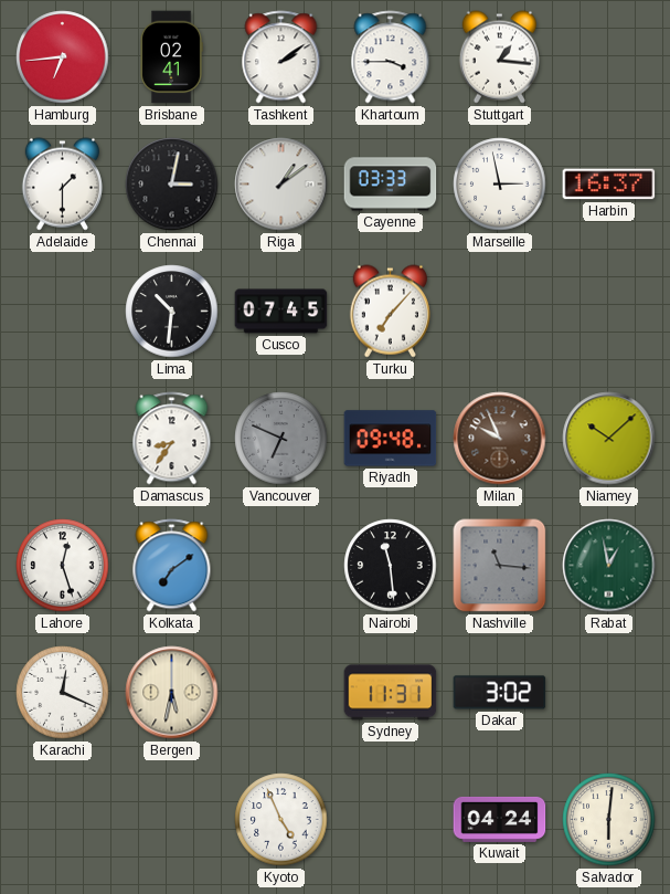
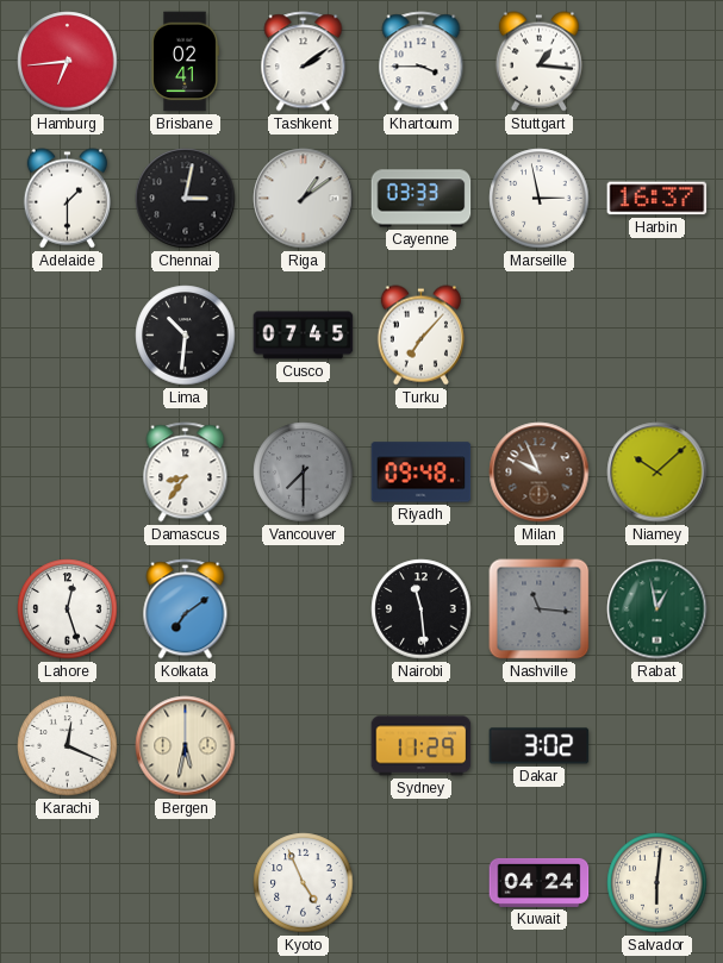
Vancouver: 6:49 -> 7:30
Sydney: 11:31 -> 11:29
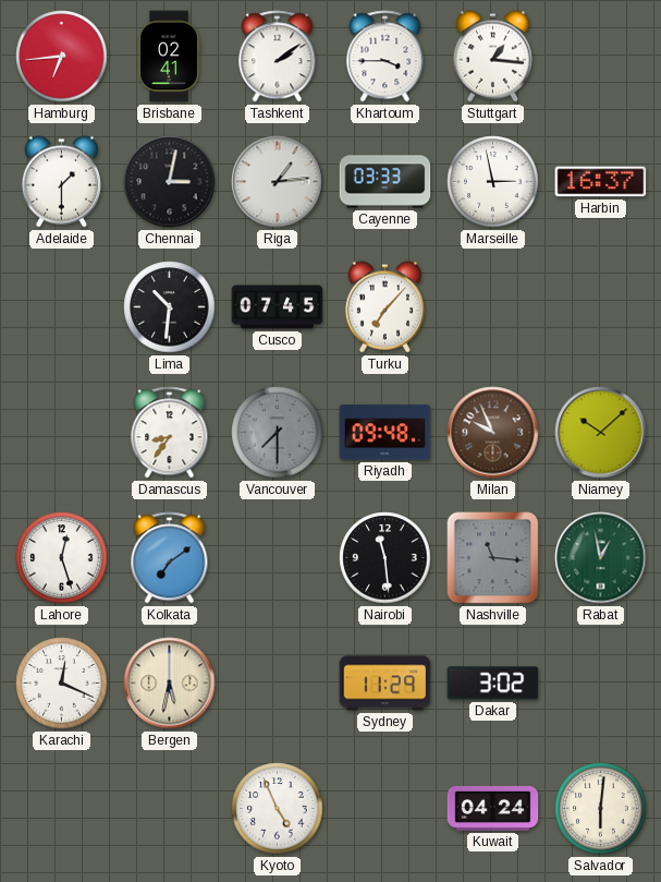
Riga: 1:09 -> 1:14
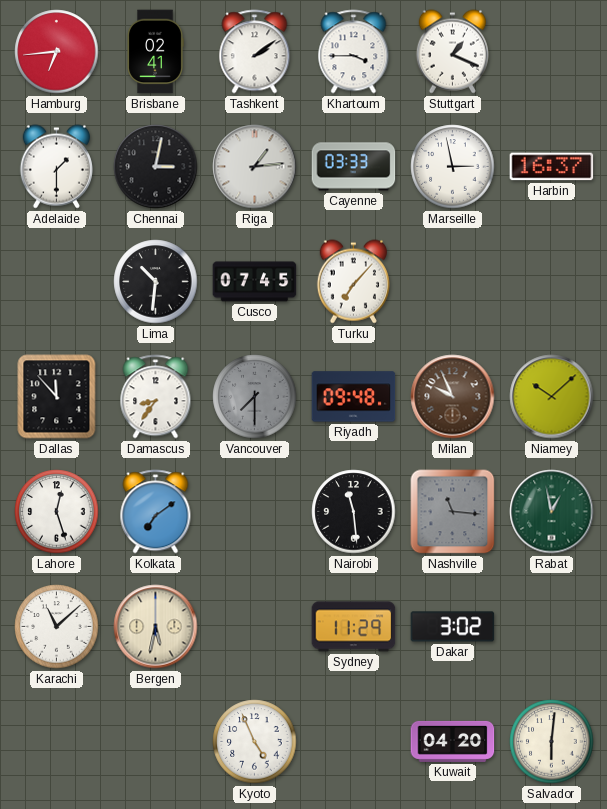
Stuttgart: 1:16 -> 1:19
Dallas: none -> 11:53
Karachi: 12:19 -> 11:08
Kuwait: 04:24 -> 04:20
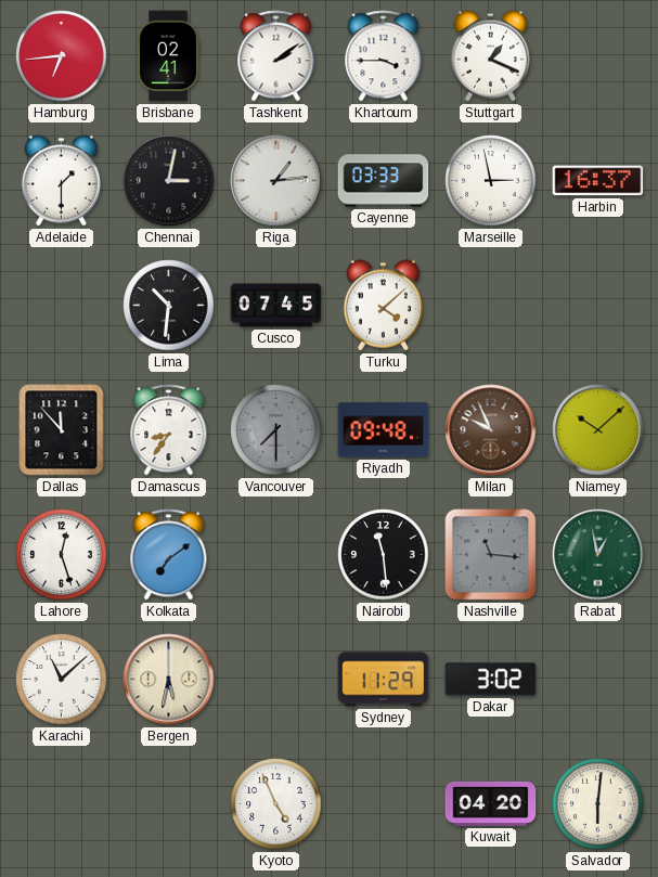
Turku: 7:07 -> 4:08
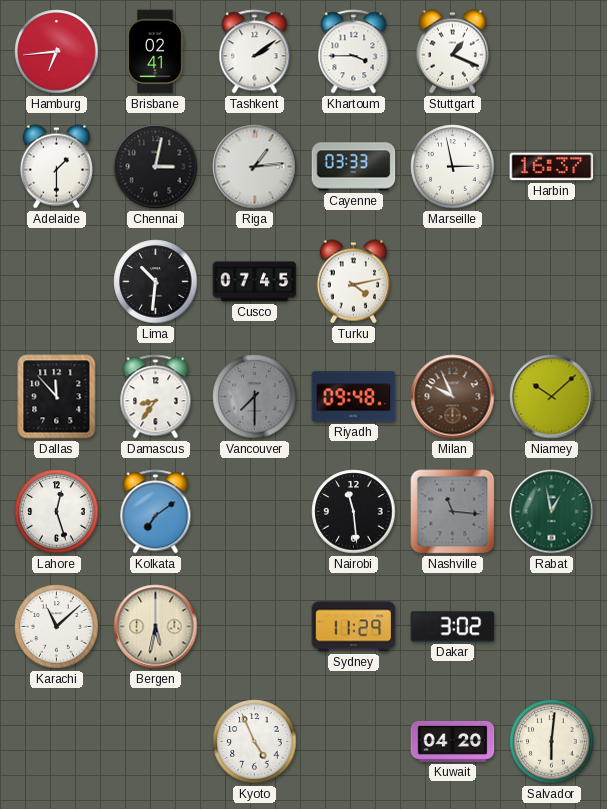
Turku: 4:08 -> 4:13
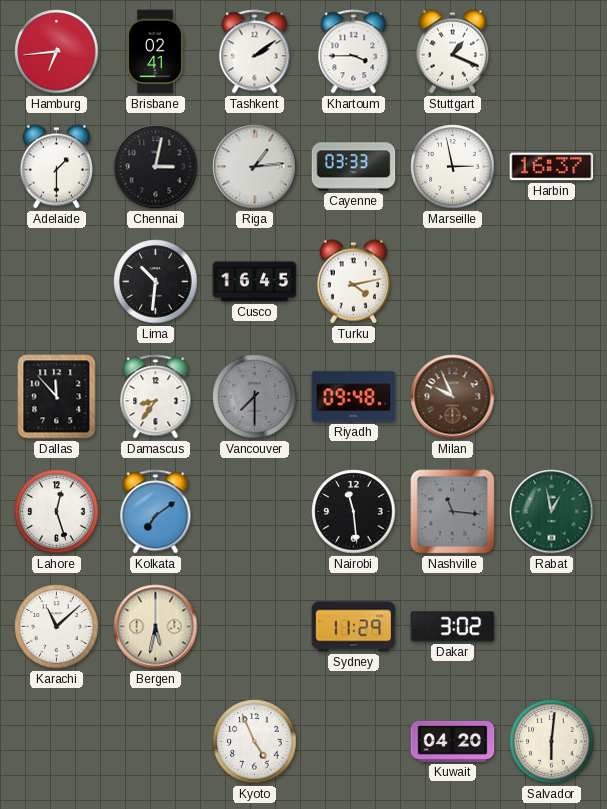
Cusco: 07:45 -> 16:45
Niamey: 10:08 -> none
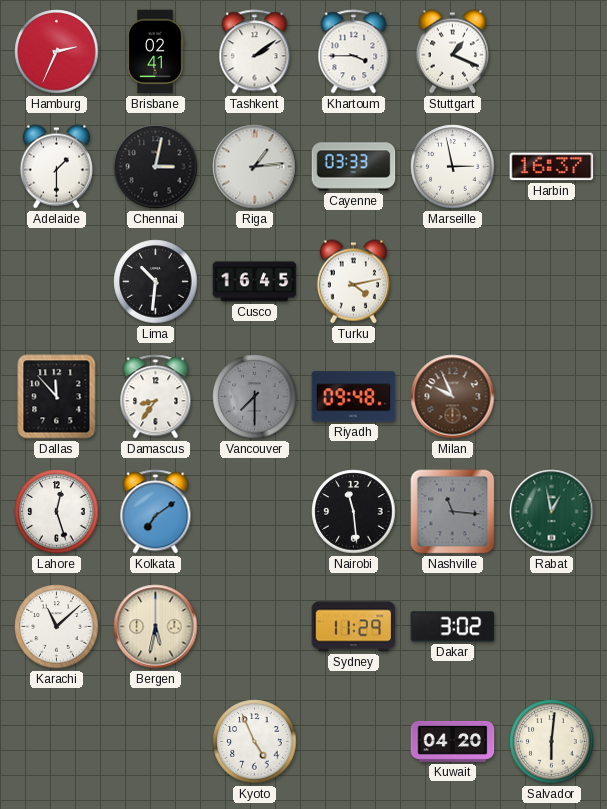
Hamburg: 6:44 -> 2:34
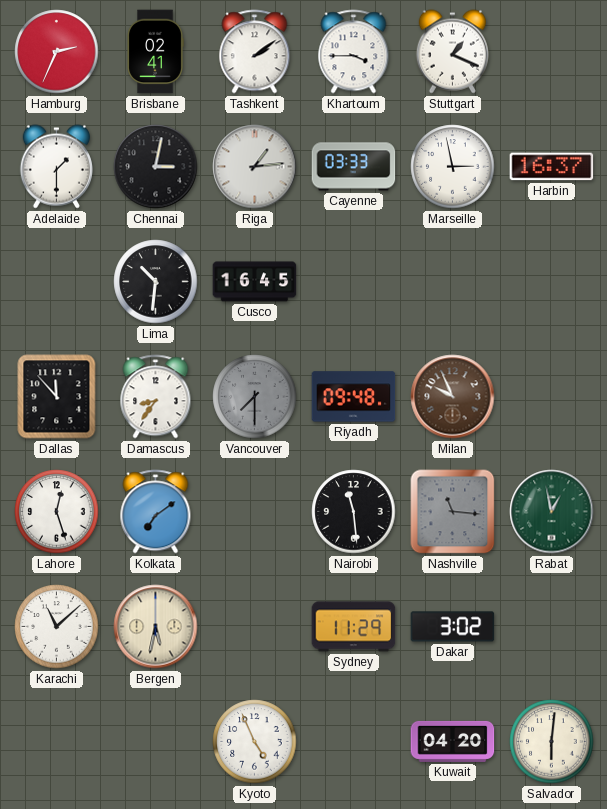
Turku: 4:13 -> none
